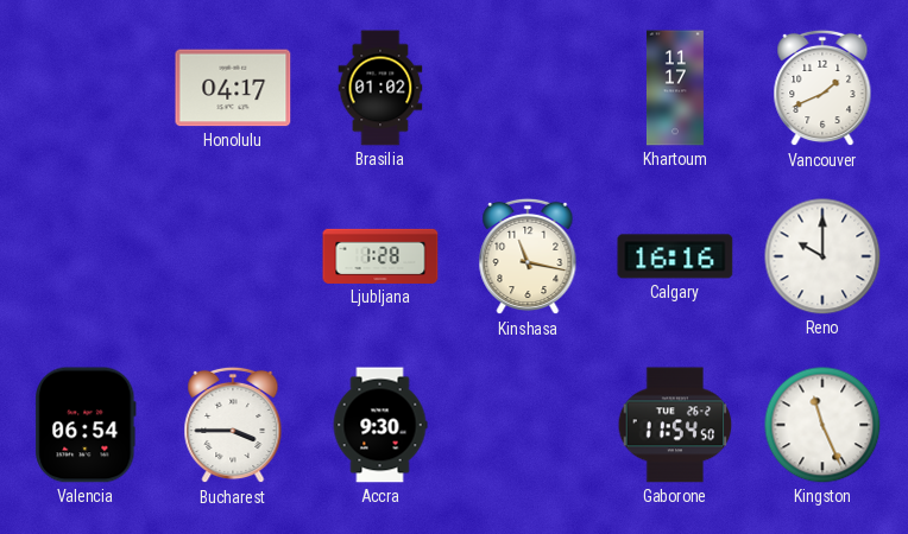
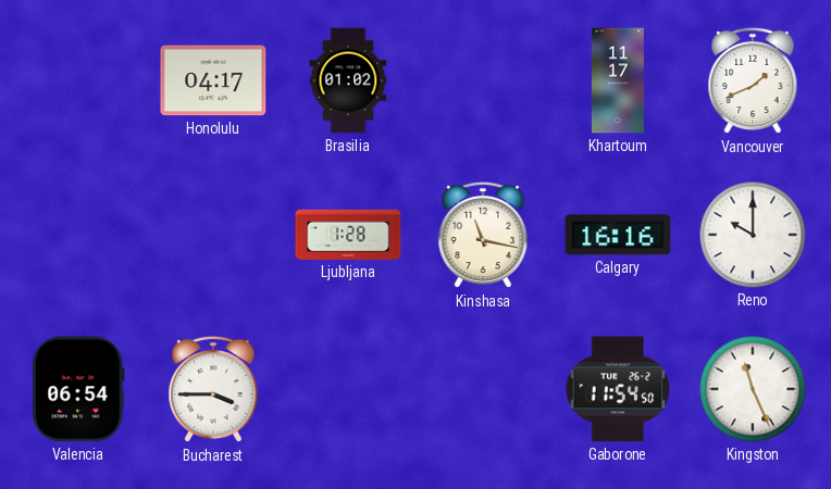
Accra: 9:30 -> none
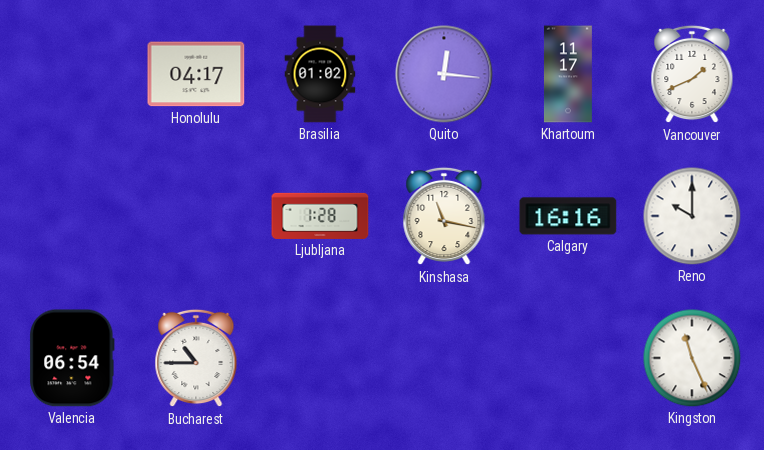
Quito: none -> 12:16
Bucharest: 3:45 -> 10:45
Gaborone: 11:54 -> none
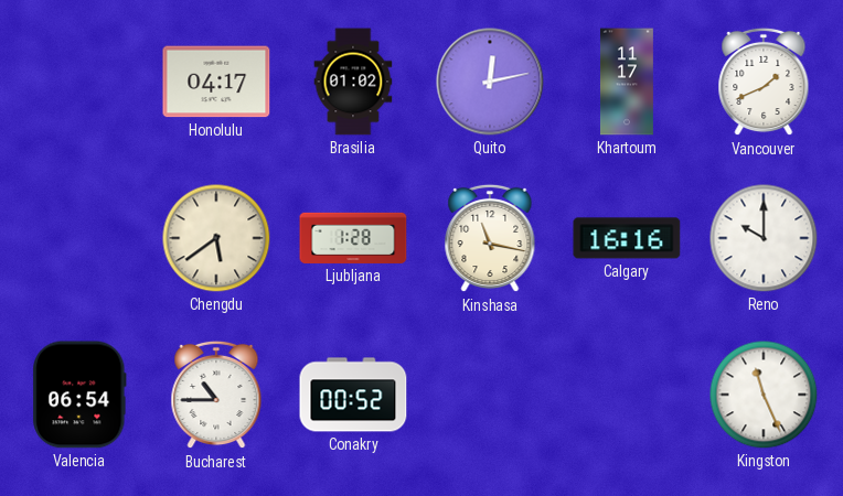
Quito: 12:16 -> 12:13
Chengdu: none -> 5:39
Conakry: none -> 00:52
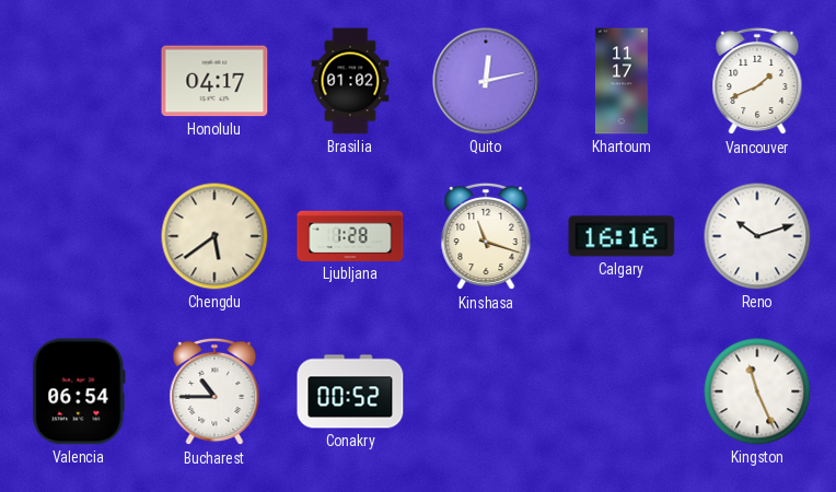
Kinshasa: 11:17 -> 11:18
Reno: 10:00 -> 10:12
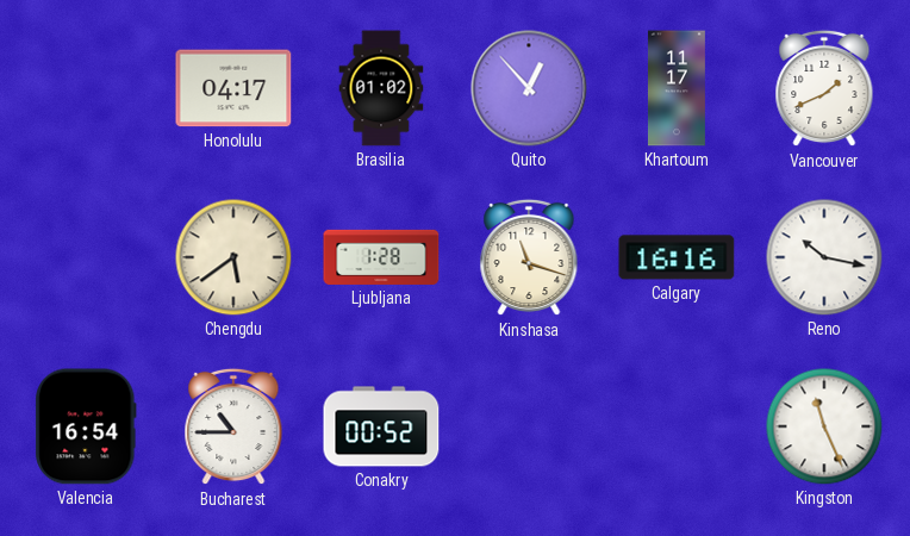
Quito: 12:13 -> 12:53
Reno: 10:12 -> 10:17
Valencia: 06:54 -> 16:54
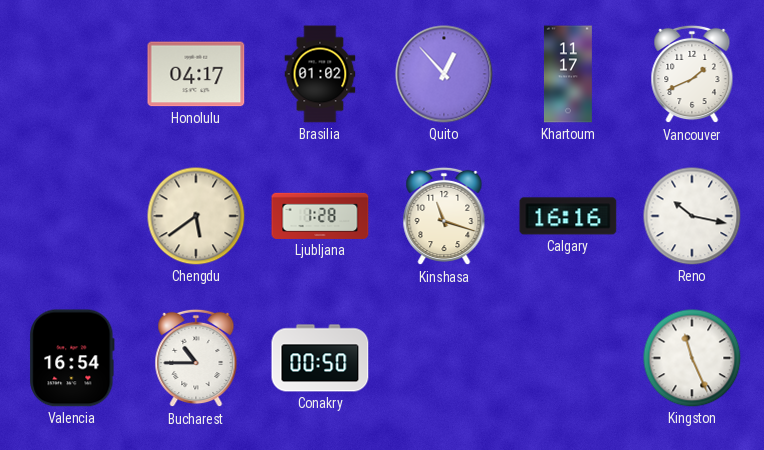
Conakry: 00:52 -> 00:50
